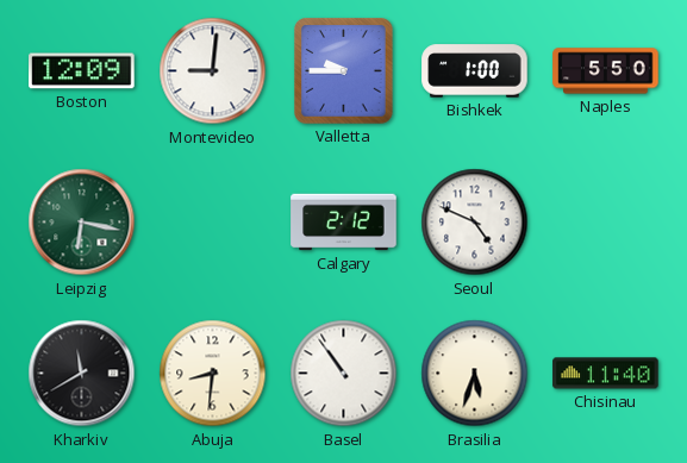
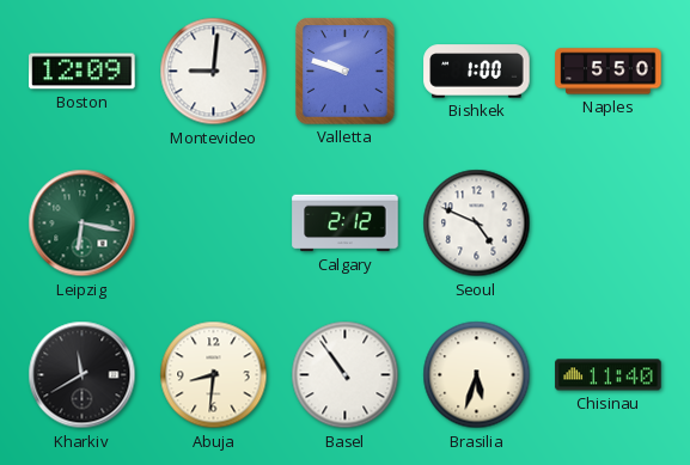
Valletta: 9:45 -> 9:48
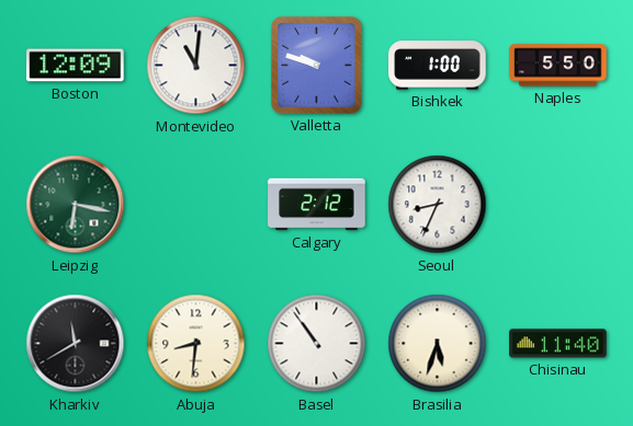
Montevideo: 9:01 -> 11:01
Seoul: 4:49 -> 8:34
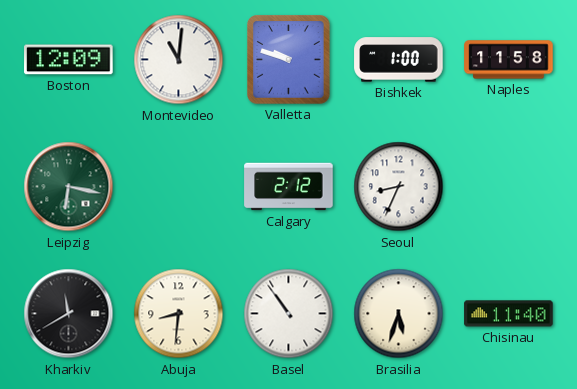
Naples: 5:50 -> 11:58
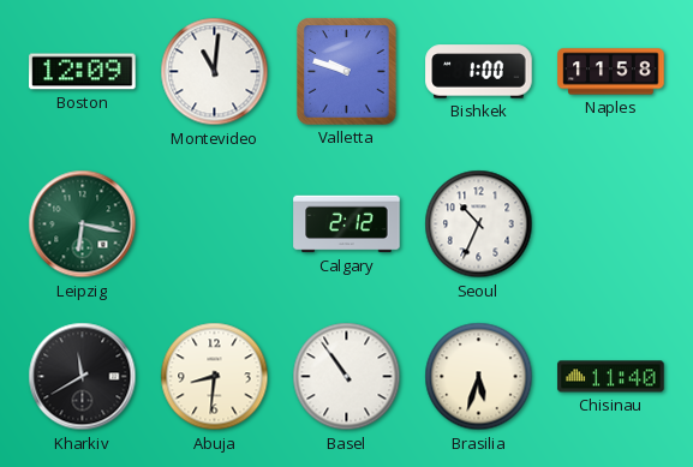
Seoul: 8:34 -> 10:34
